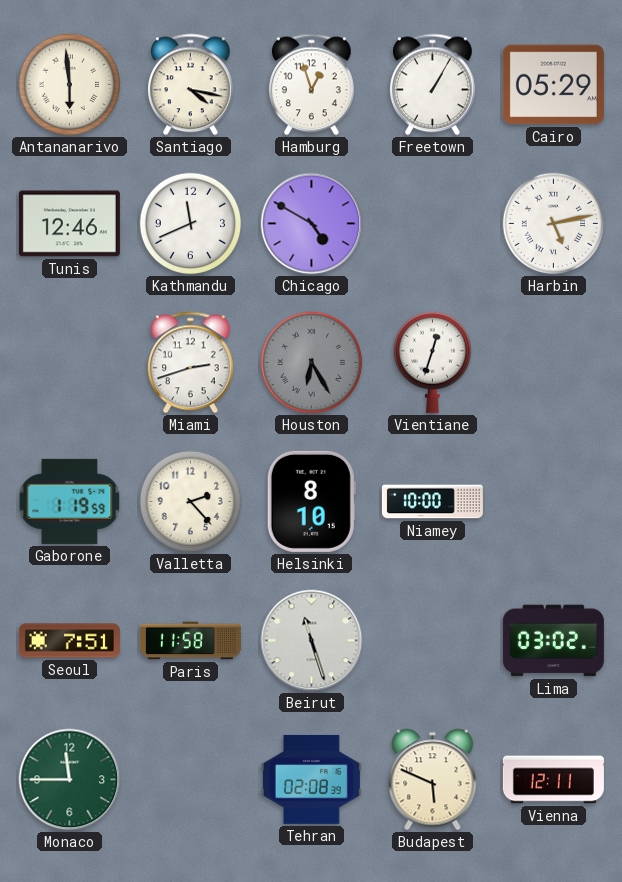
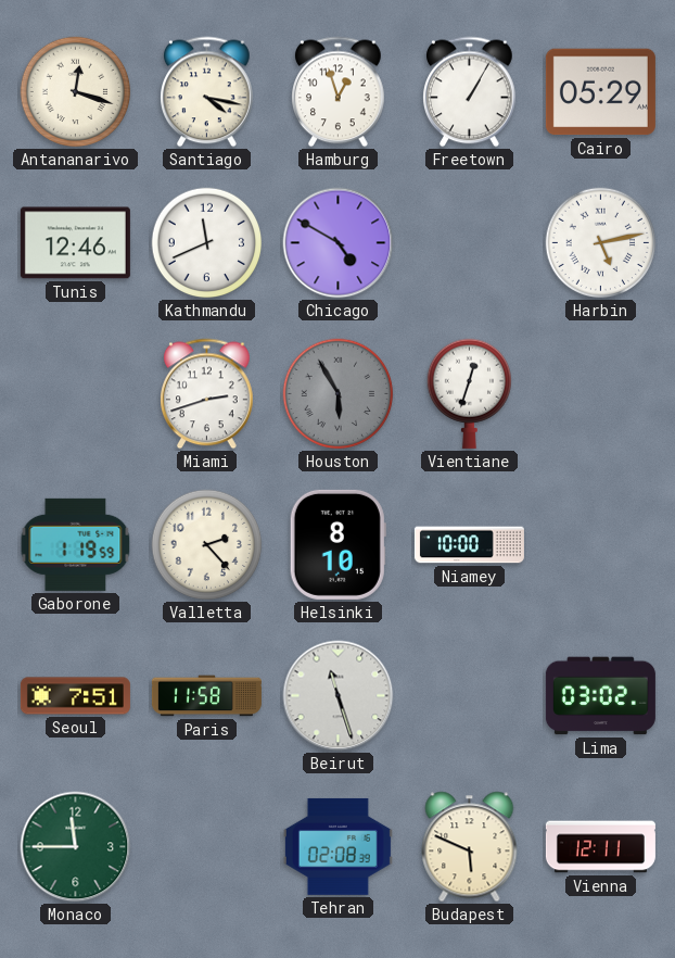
Antananarivo: 5:59 -> 12:18
Houston: 6:25 -> 5:55
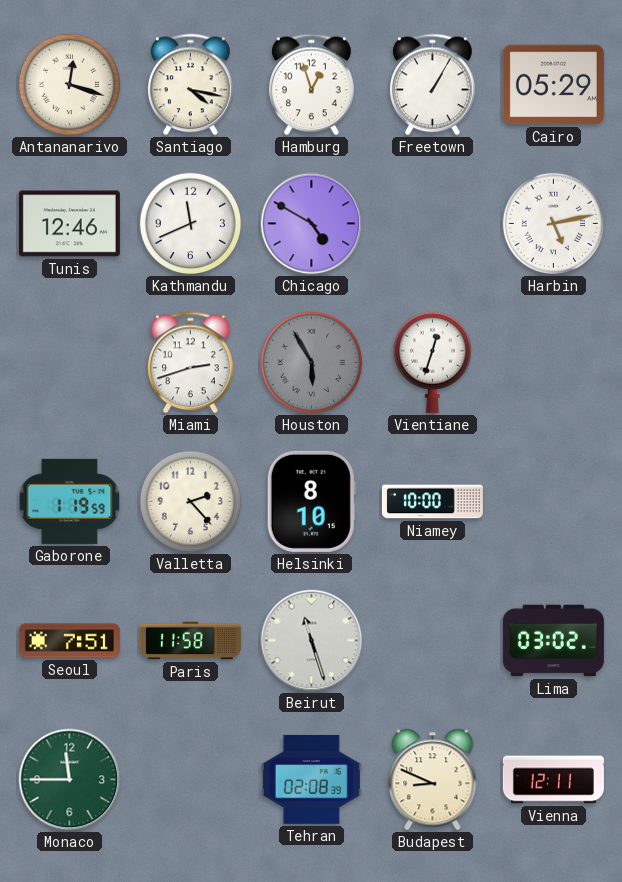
Budapest: 5:49 -> 8:49
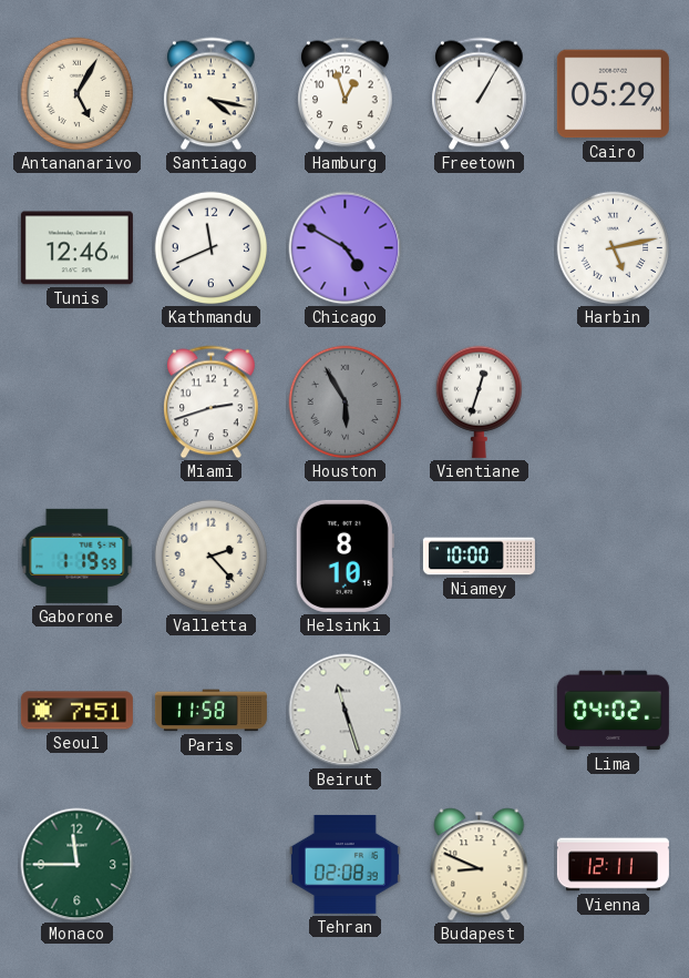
Antananarivo: 12:18 -> 5:05
Lima: 03:02 -> 04:02
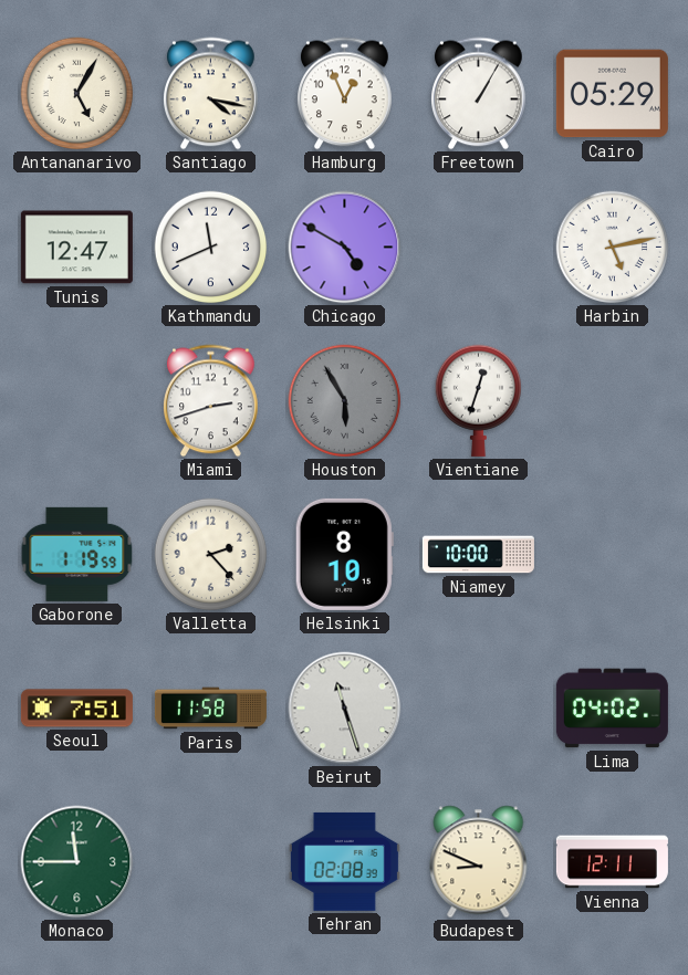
Hamburg: 12:57 -> 12:56
Tunis: 12:46 -> 12:47
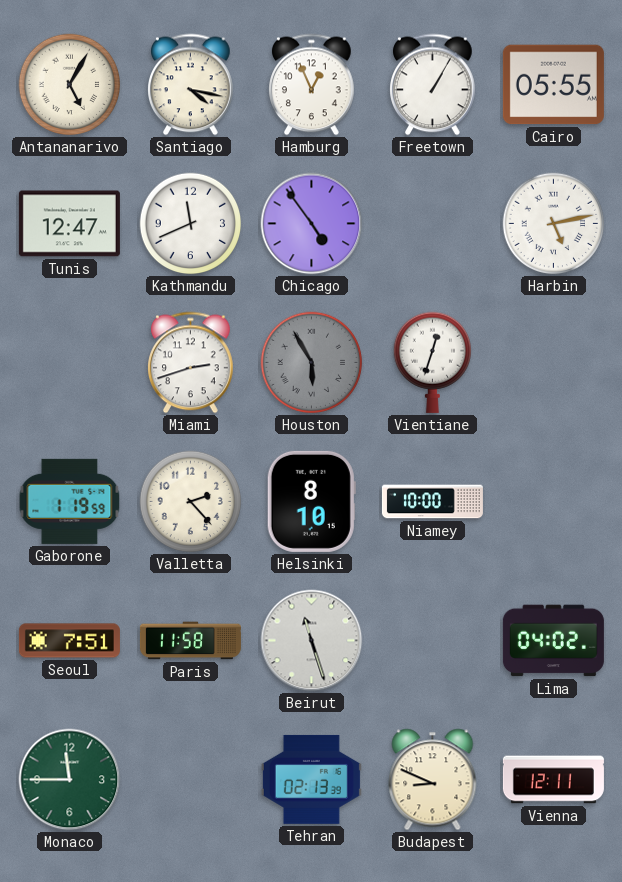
Cairo: 05:29 -> 05:55
Chicago: 4:50 -> 4:54
Tehran: 02:08 -> 02:13
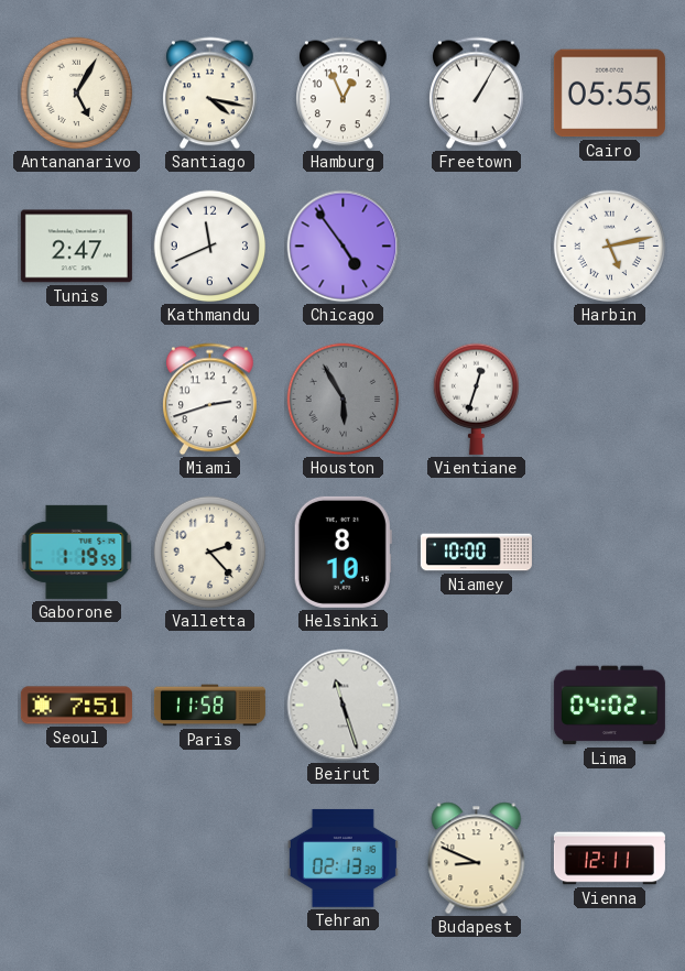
Tunis: 12:47 -> 2:47
Monaco: 11:45 -> none
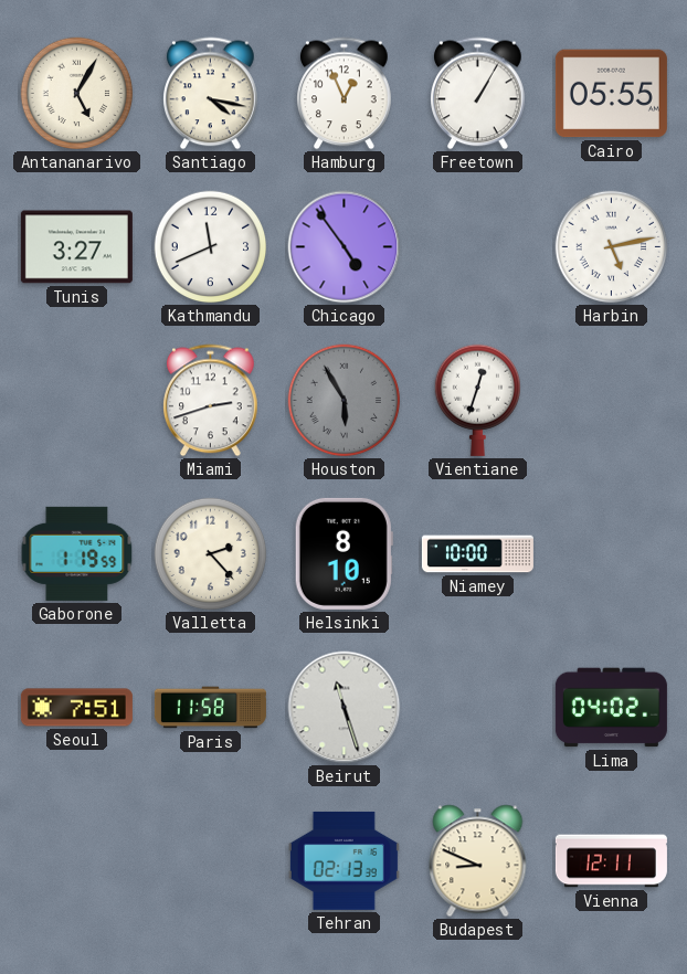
Tunis: 2:47 -> 3:27
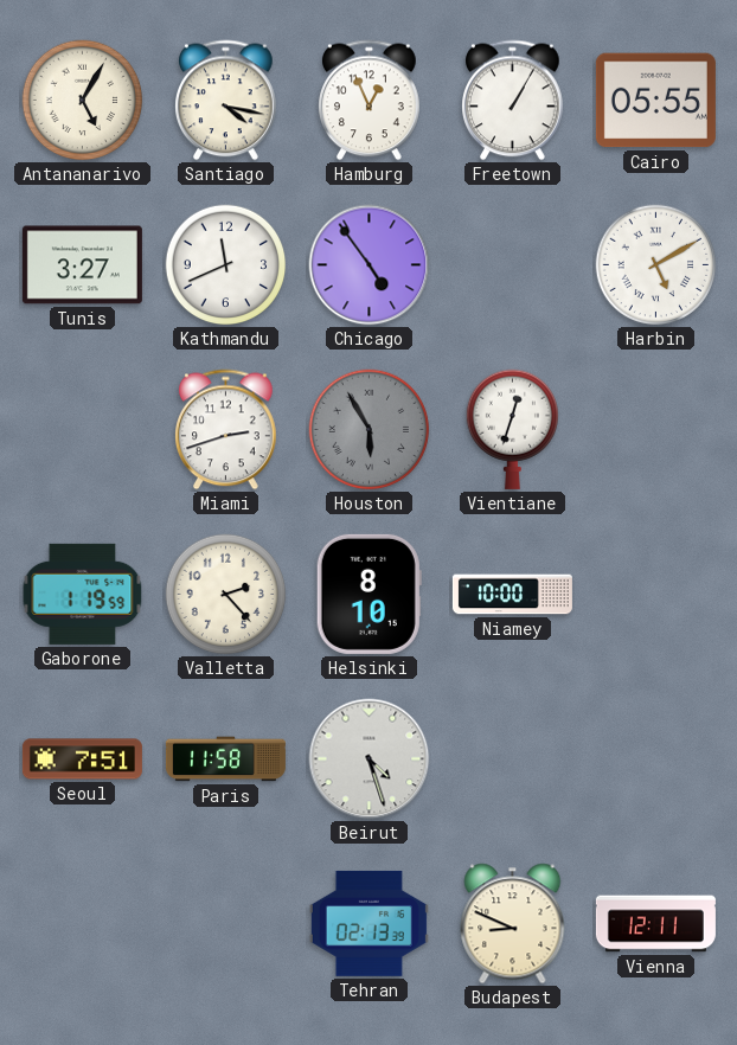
Harbin: 5:13 -> 5:10
Beirut: 11:27 -> 4:27
Lima: 04:02 -> none
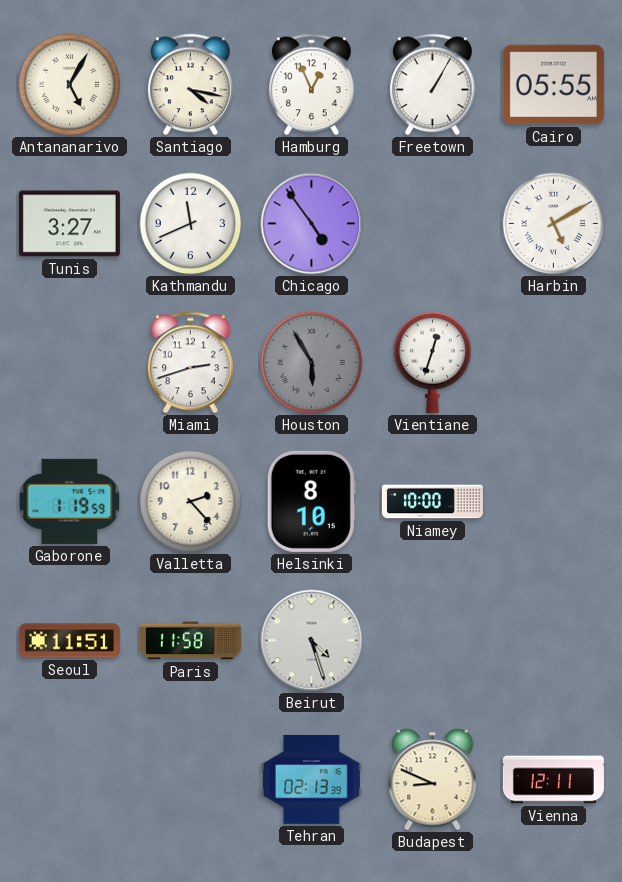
Seoul: 7:51 -> 11:51
